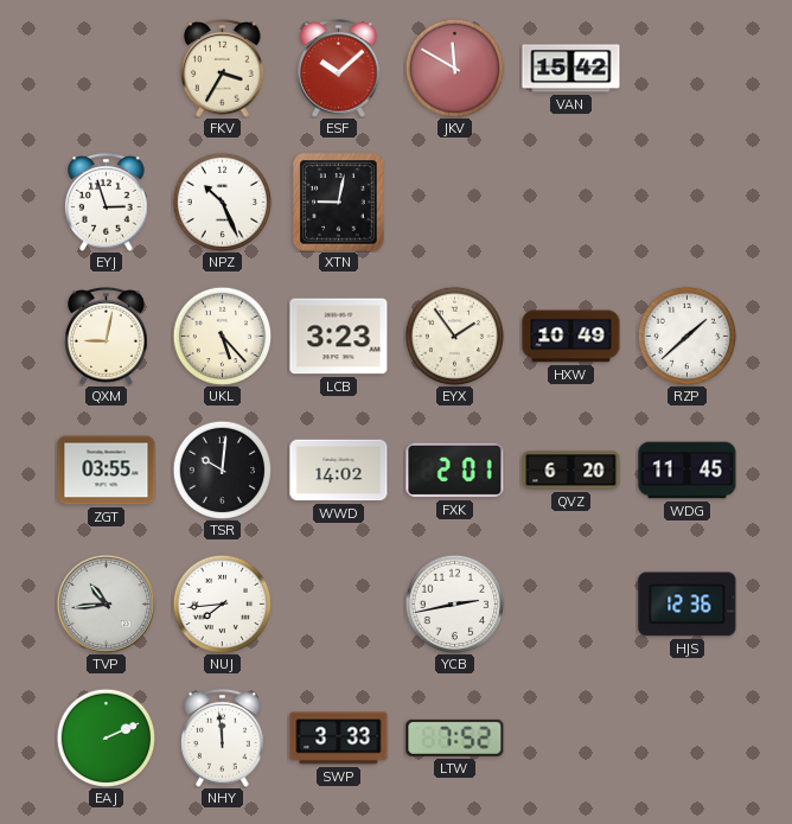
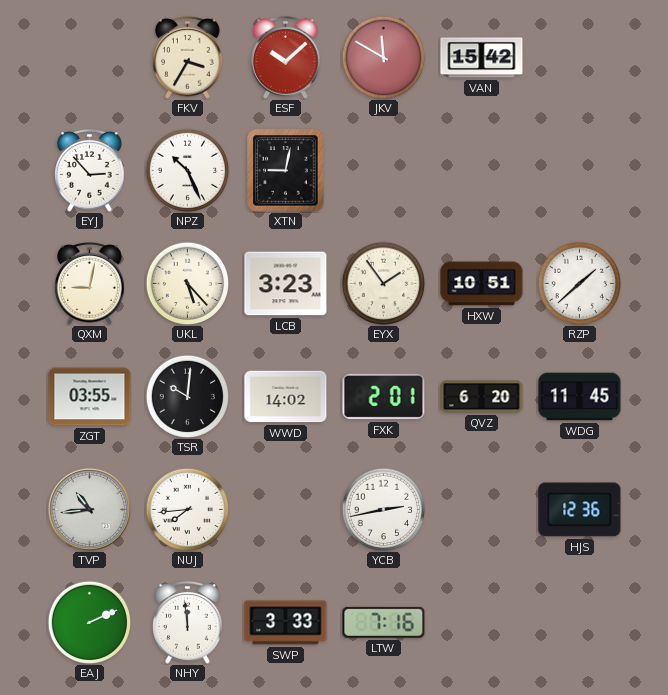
EYJ: 2:57 -> 2:53
HXW: 10:49 -> 10:51
LTW: 7:52 -> 7:16
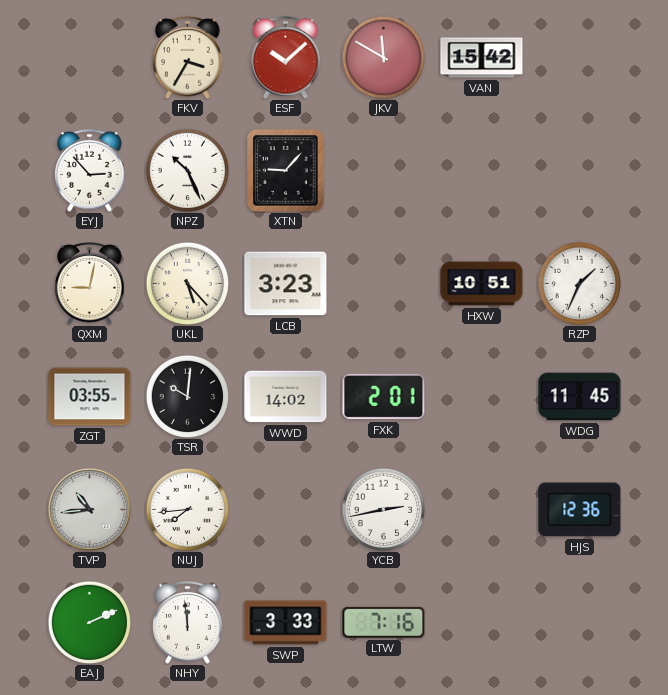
XTN: 9:02 -> 9:07
EYX: 1:54 -> none
RZP: 1:38 -> 1:34
QVZ: 6:20 -> none
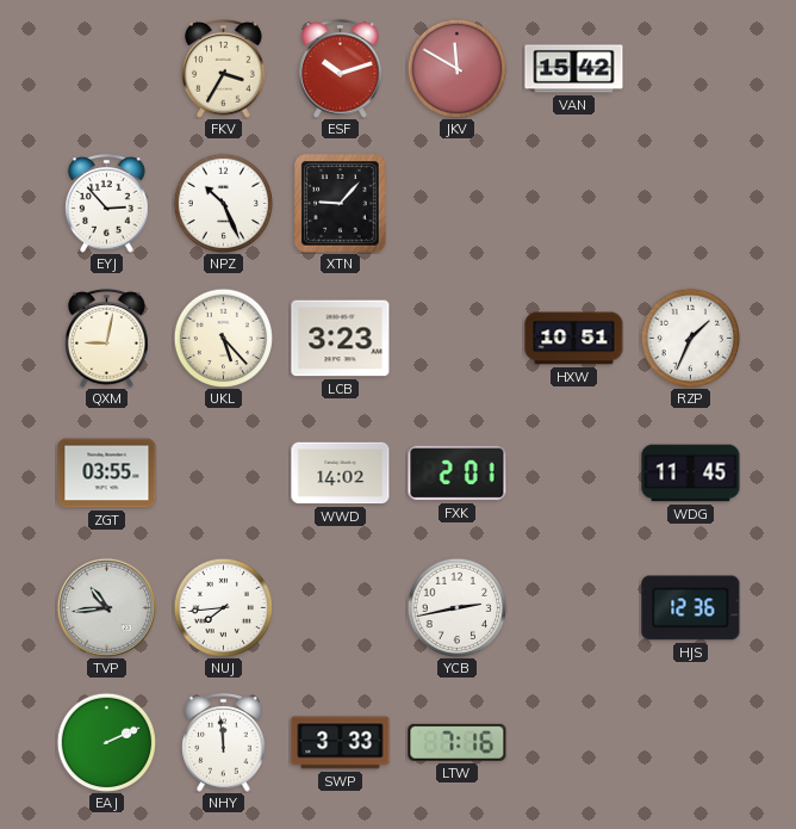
ESF: 10:08 -> 10:12
TSR: 10:01 -> none
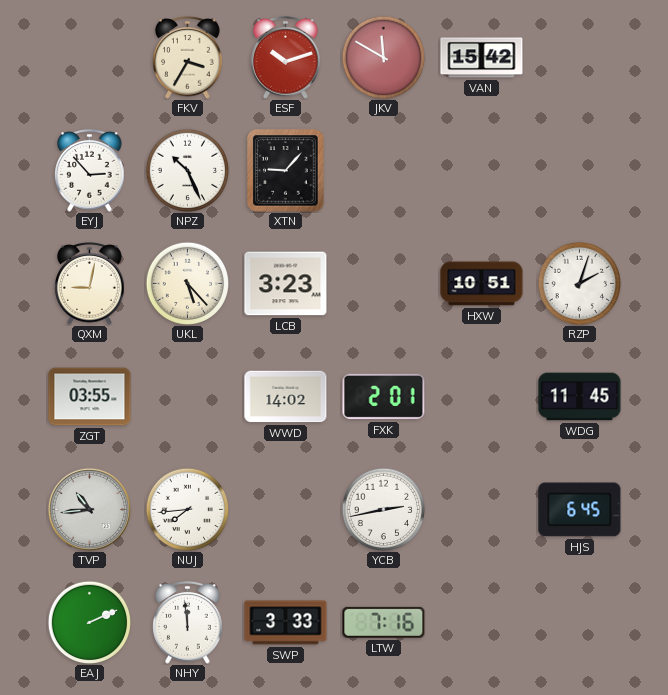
RZP: 1:34 -> 2:03
HJS: 12:36 -> 6:45
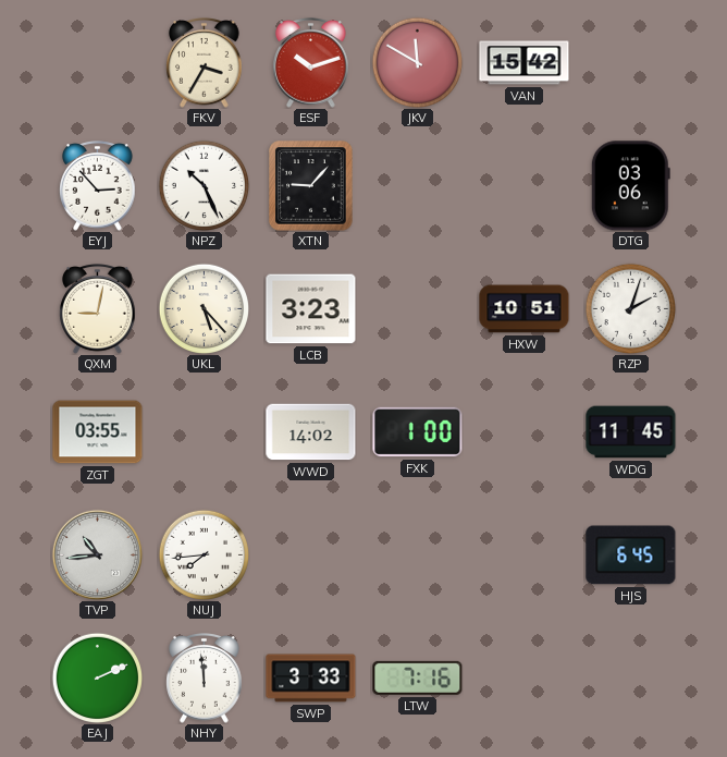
DTG: none -> 03:06
FXK: 2:01 -> 1:00
YCB: 2:43 -> none
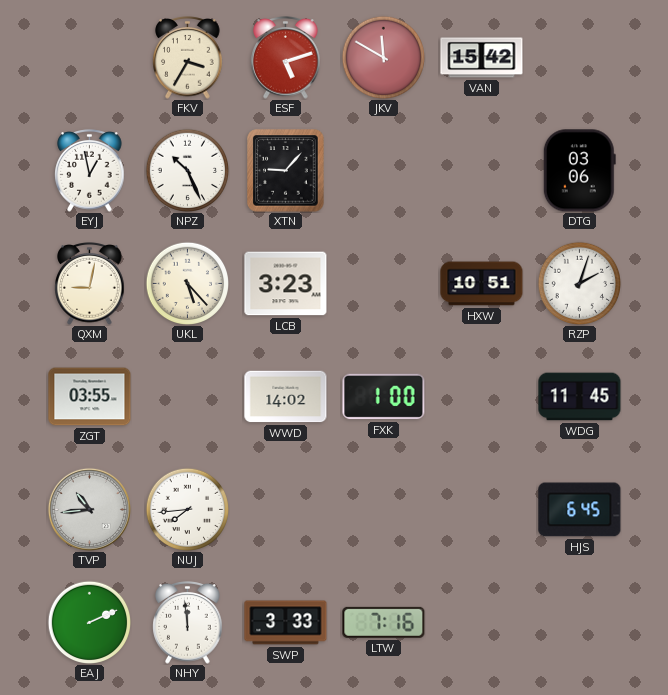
ESF: 10:12 -> 5:12
EYJ: 2:53 -> 12:58
